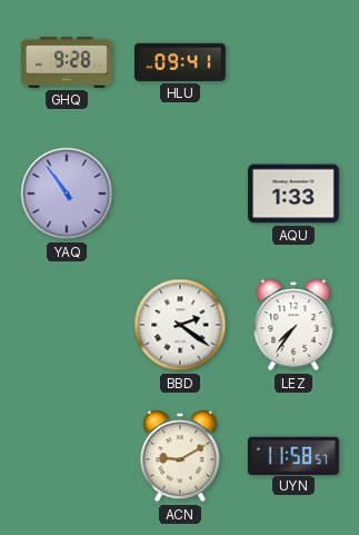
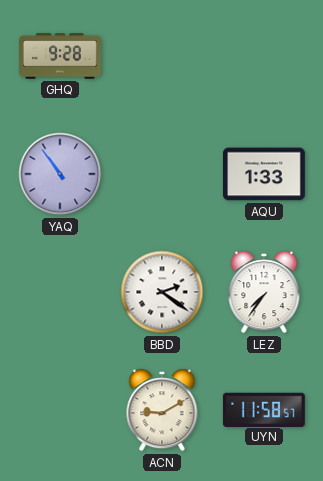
HLU: 09:41 -> none
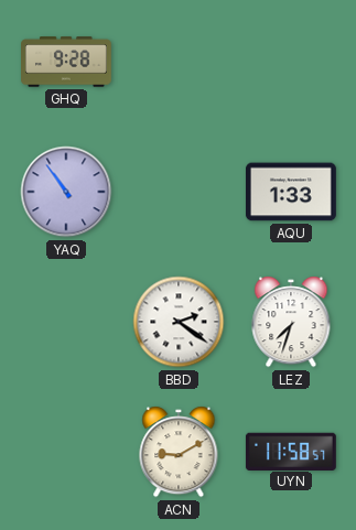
LEZ: 7:36 -> 7:33
